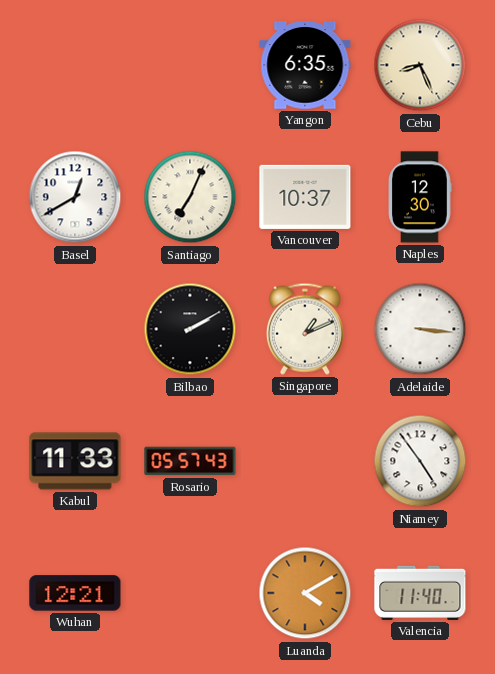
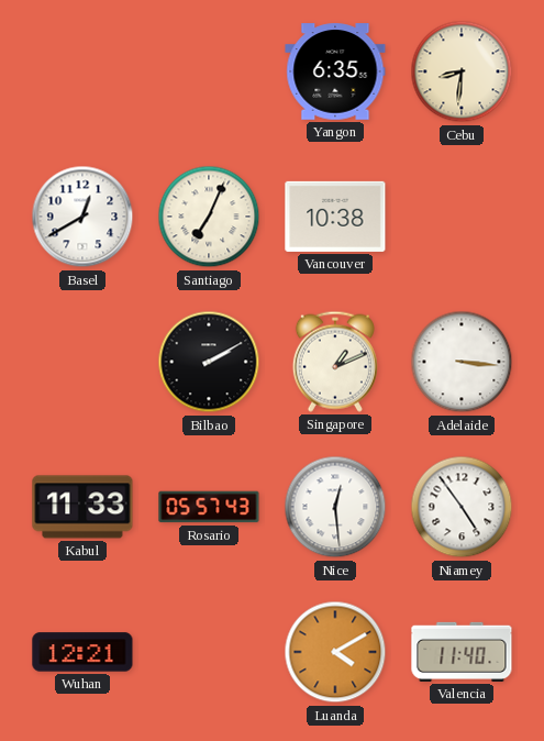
Cebu: 8:26 -> 8:31
Vancouver: 10:37 -> 10:38
Naples: 12:30 -> none
Nice: none -> 12:29
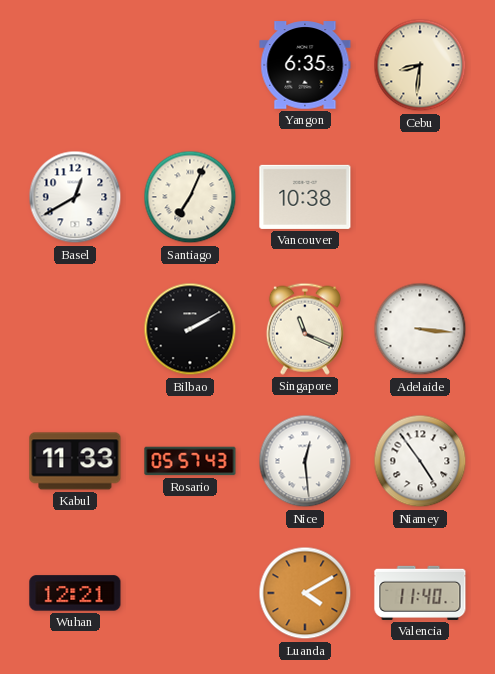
Singapore: 1:11 -> 11:19
